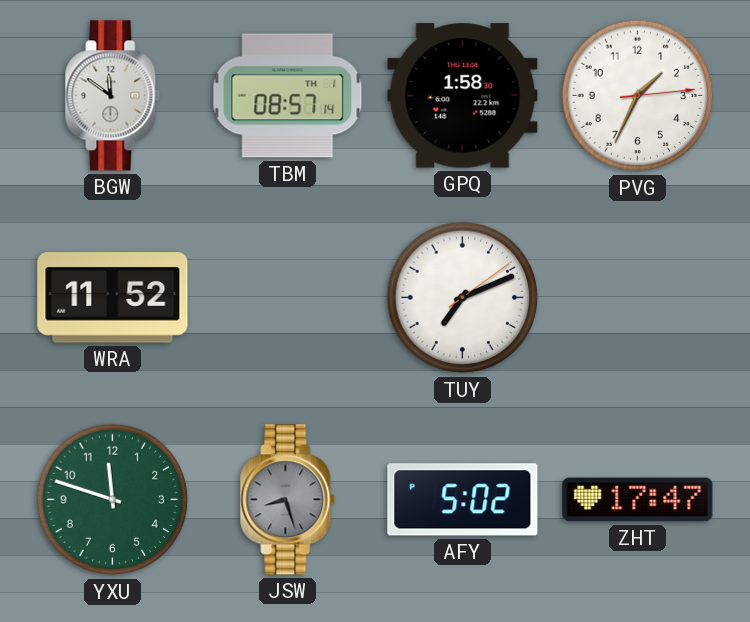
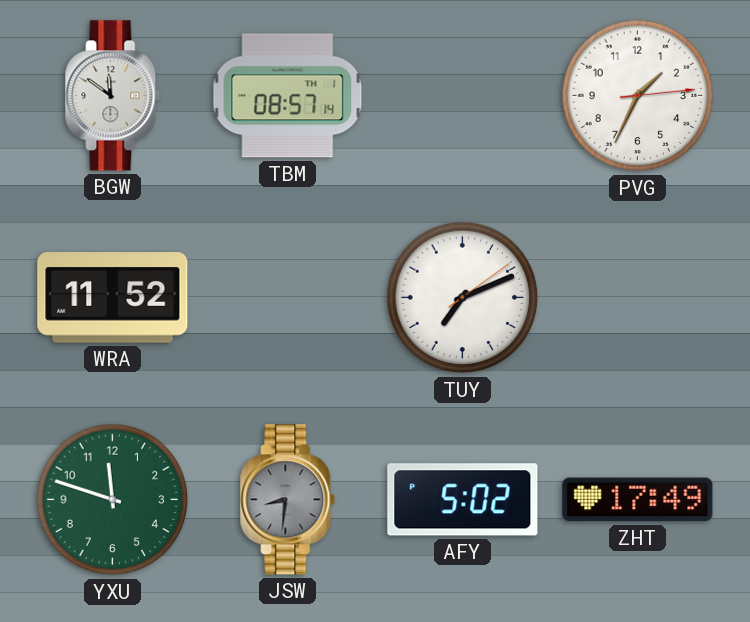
GPQ: 1:58 -> none
JSW: 8:27 -> 8:31
ZHT: 17:47 -> 17:49
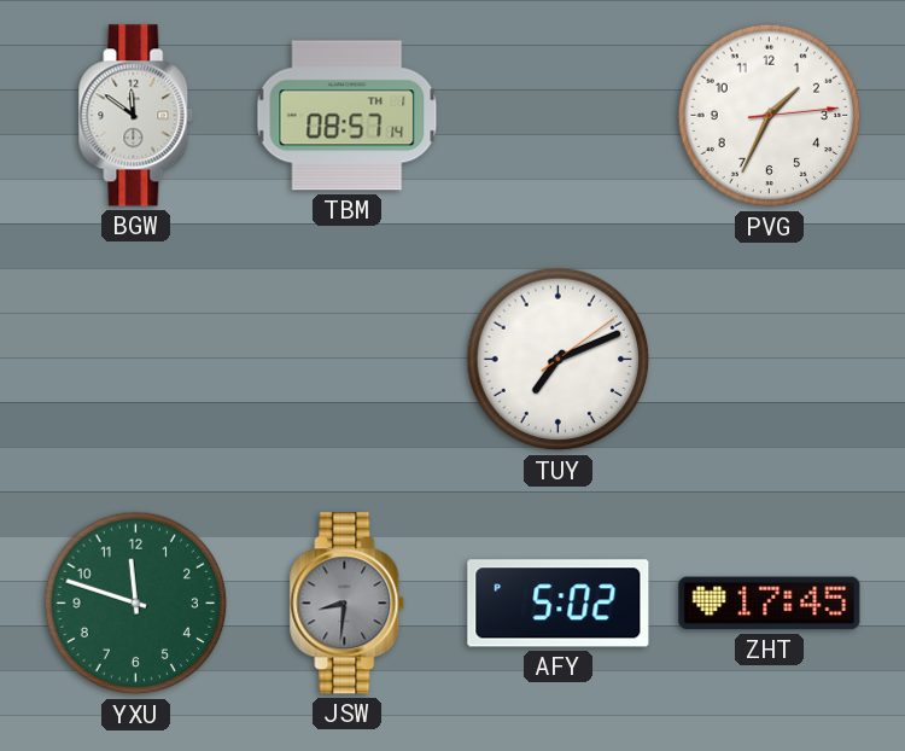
WRA: 11:52 -> none
ZHT: 17:49 -> 17:45
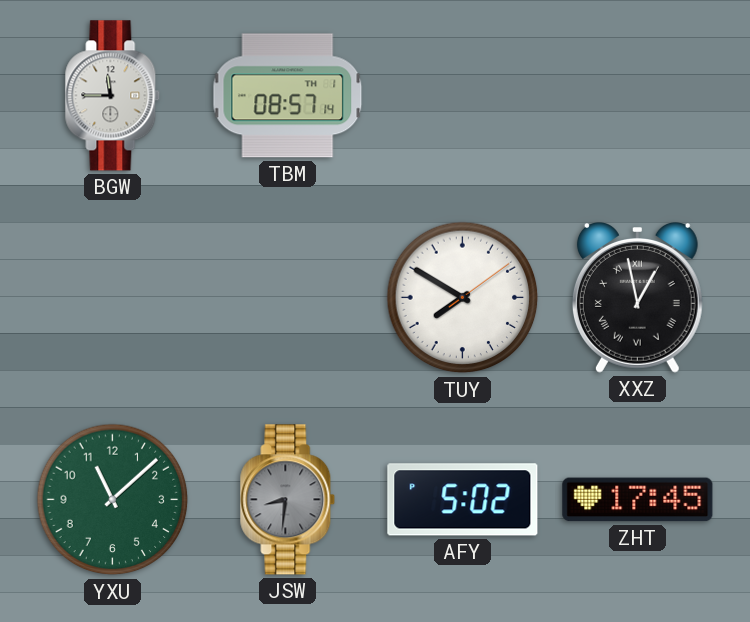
BGW: 11:51 -> 11:45
PVG: 1:34 -> none
TUY: 7:11 -> 7:50
XXZ: none -> 12:58
YXU: 11:48 -> 11:08
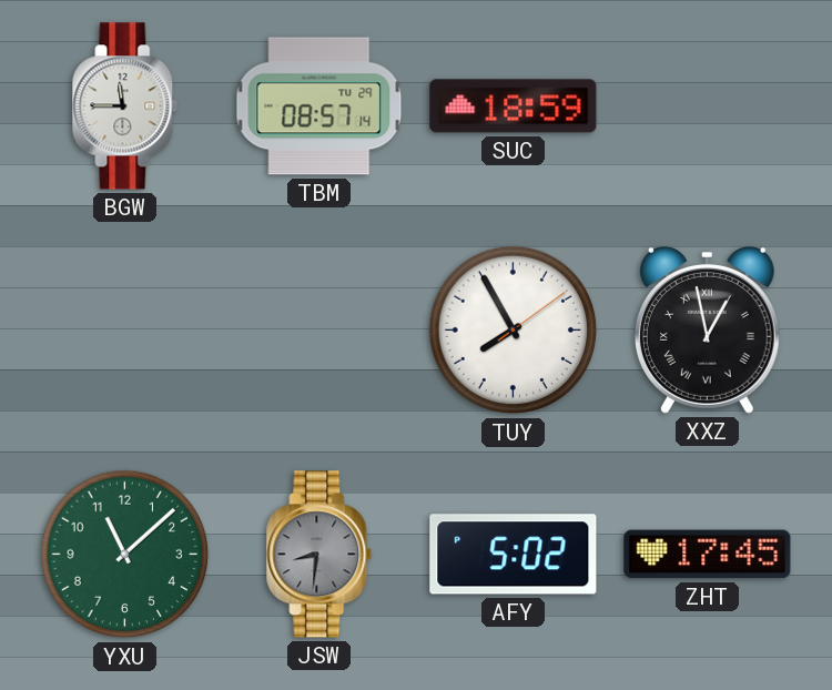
TBM date: TH 1 -> TU 29
SUC: none -> 18:59
TUY: 7:50 -> 7:55
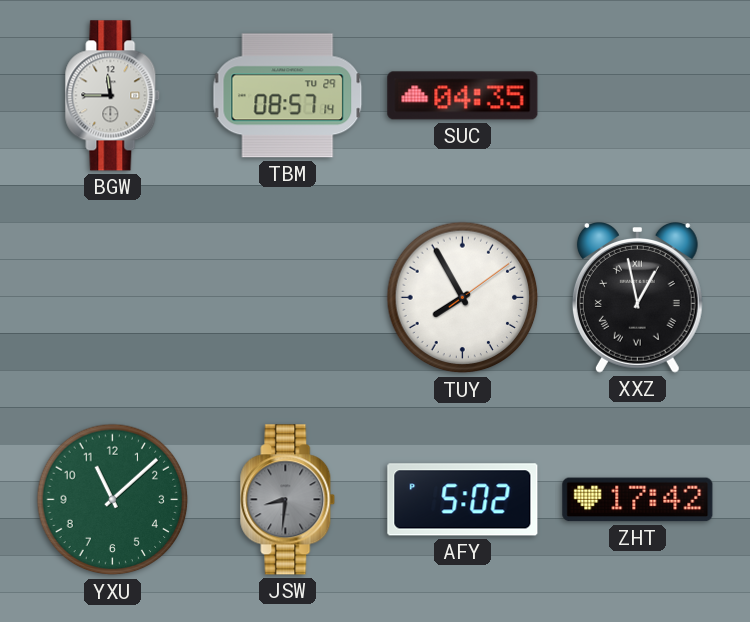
SUC: 18:59 -> 04:35
ZHT: 17:45 -> 17:42
